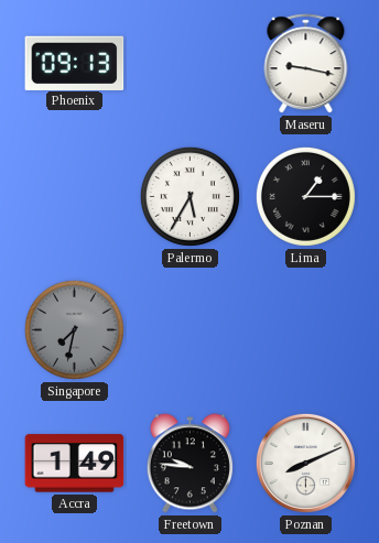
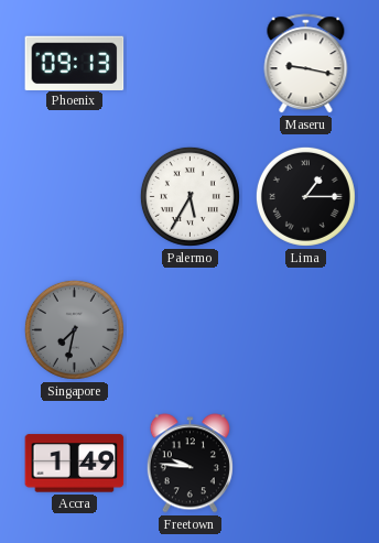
Poznan: 8:11 -> none
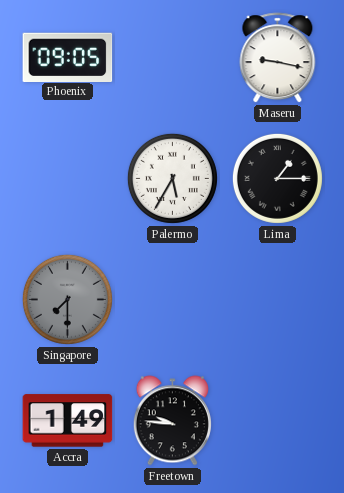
Phoenix: 09:13 -> 09:05
Singapore: 7:32 -> 7:30
